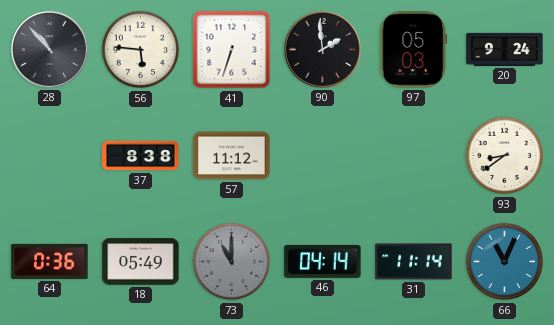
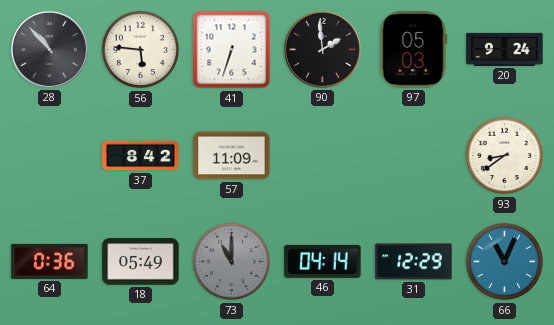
37: 8:38 -> 8:42
57: 11:12 -> 11:09
31: 11:14 -> 12:29
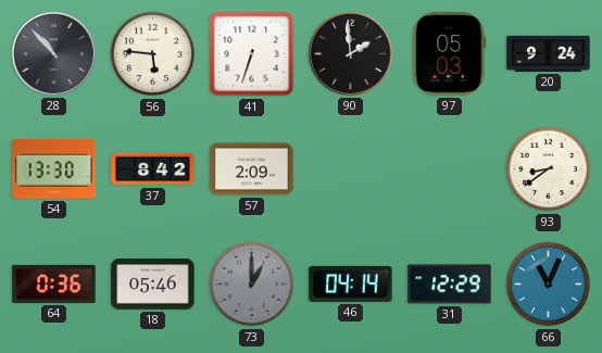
54: none -> 13:30
57: 11:09 -> 2:09
18: 05:49 -> 05:46
73: 11:00 -> 1:00
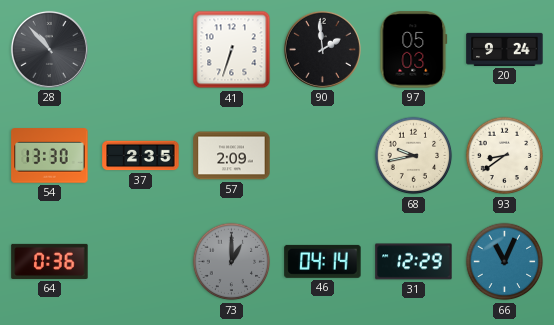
56: 5:46 -> none
37: 8:42 -> 2:35
68: none -> 9:43
18: 05:46 -> none
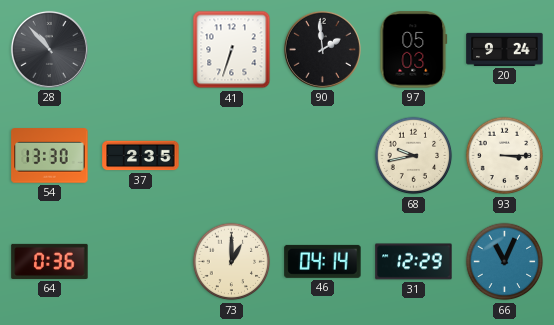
57: 2:09 -> none
93: 8:39 -> 3:15
73 dial: grey -> cream
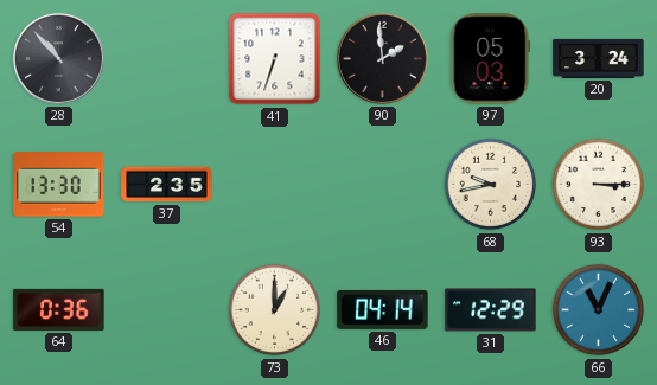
20: 9:24 -> 3:24
